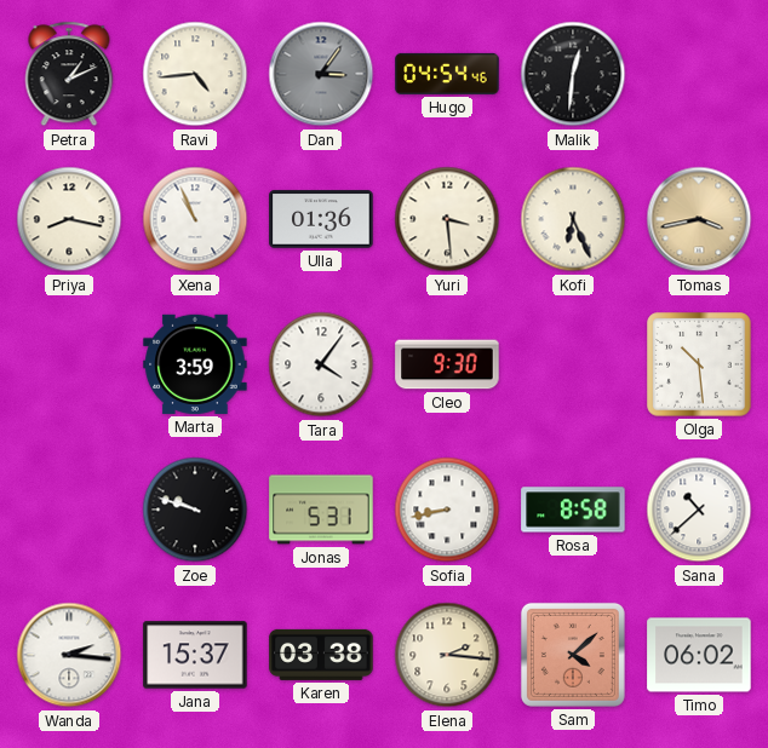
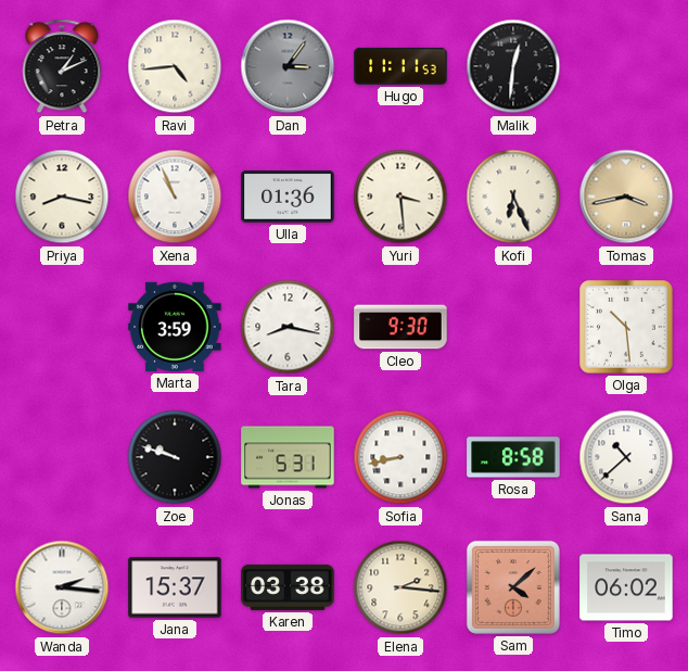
Hugo: 04:54 -> 11:11
Tara: 4:06 -> 8:17
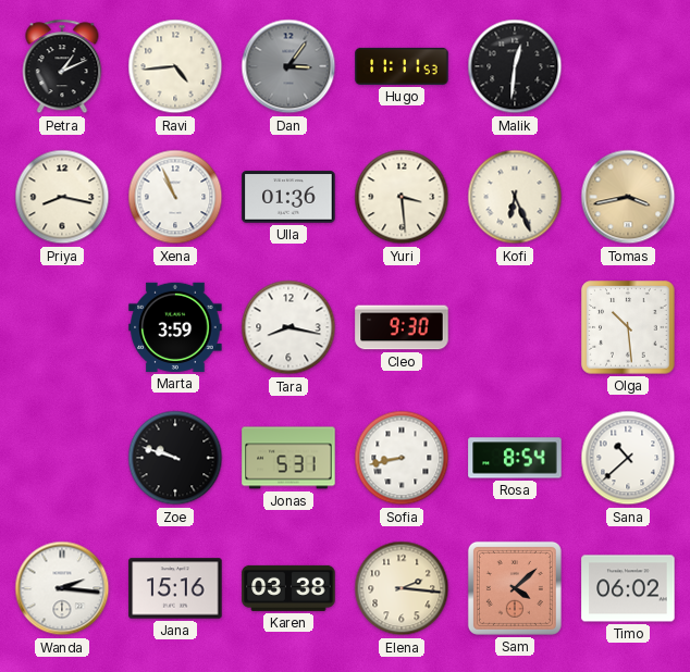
Rosa: 8:58 -> 8:54
Jana: 15:37 -> 15:16
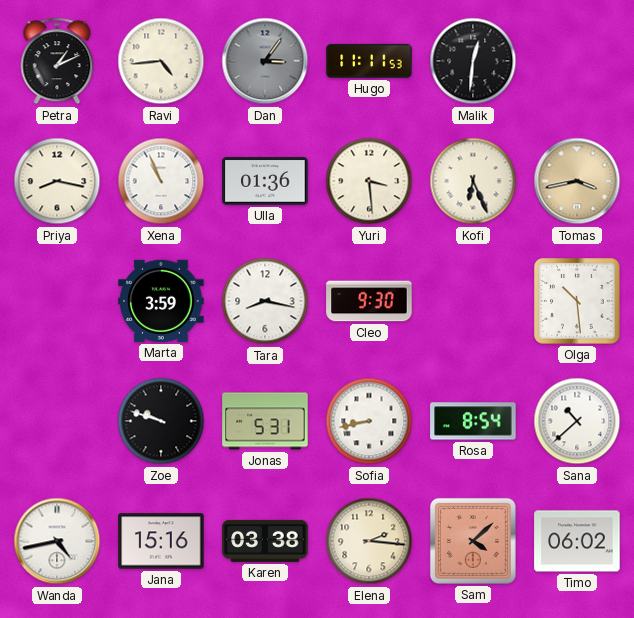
Wanda: 2:16 -> 4:43
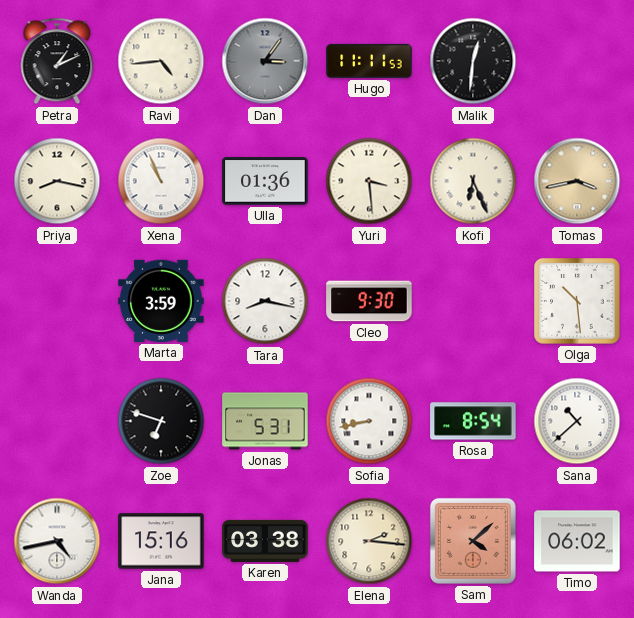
Zoe: 9:48 -> 6:48
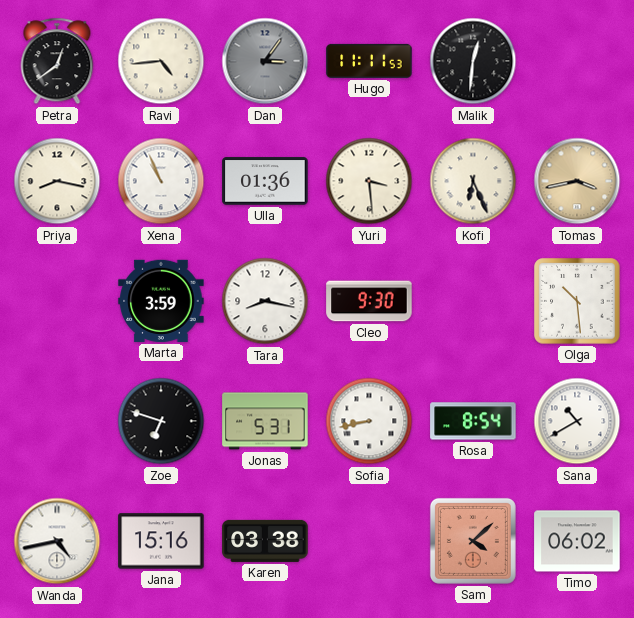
Petra: 1:11 -> 12:39
Sana: 10:38 -> 10:40
Elena: 2:16 -> none
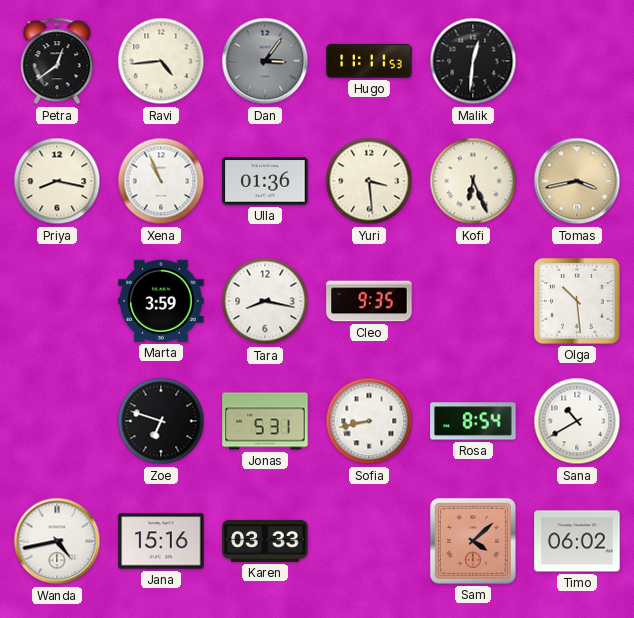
Cleo: 9:30 -> 9:35
Karen: 03:38 -> 03:33
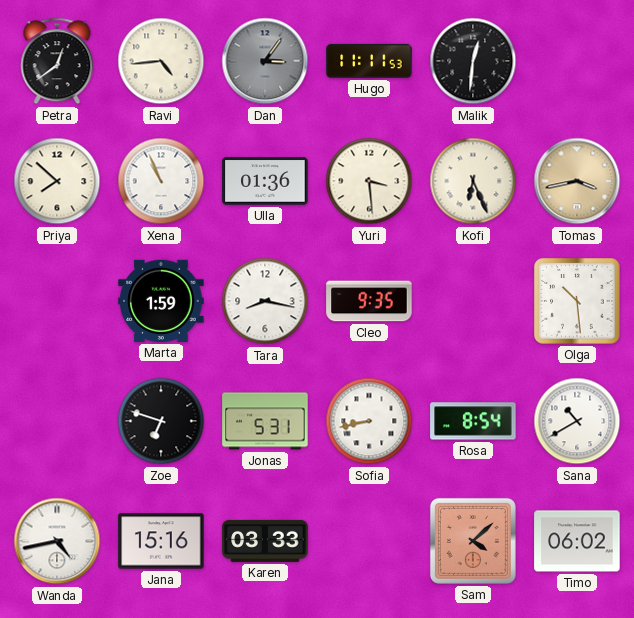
Priya: 8:17 -> 7:52
Marta: 3:59 -> 1:59
